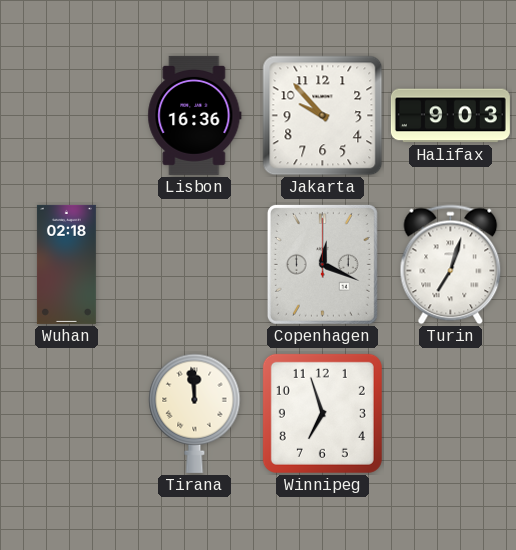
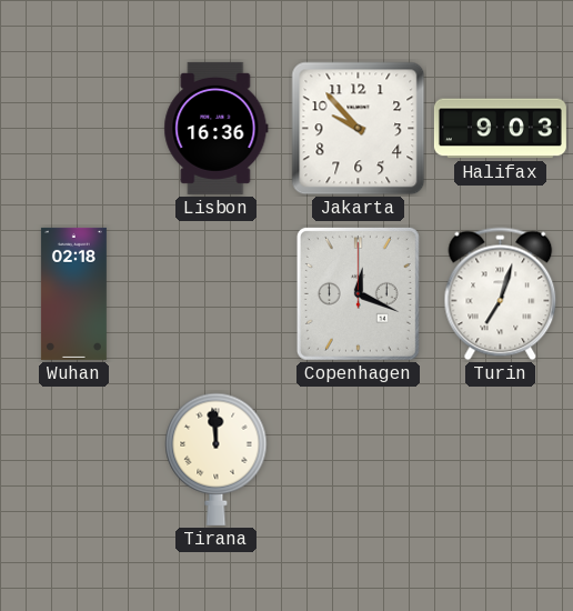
Winnipeg: 6:57 -> none
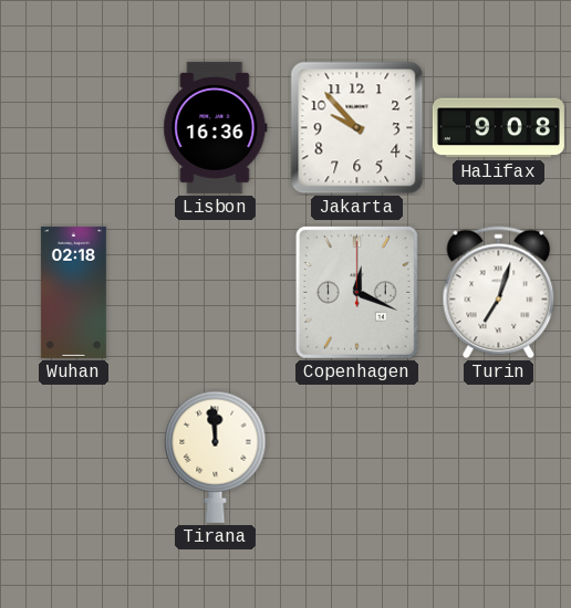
Halifax: 9:03 -> 9:08
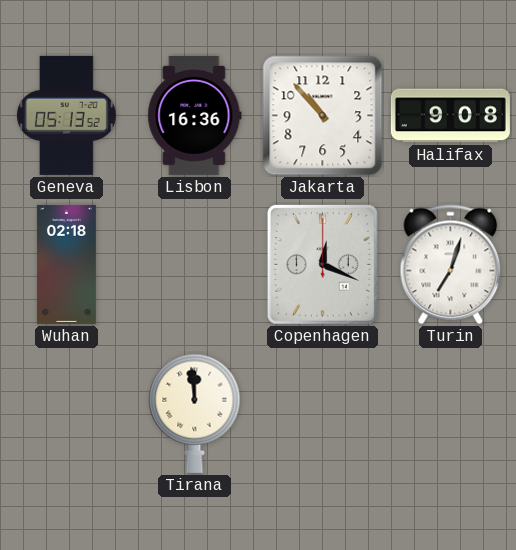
Geneva: none -> 05:13
Jakarta: 9:53 -> 10:53
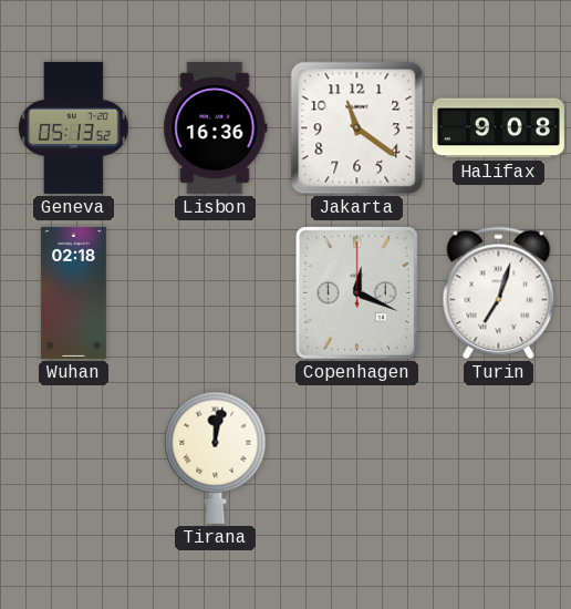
Jakarta: 10:53 -> 11:21
Tirana: 11:59 -> 12:02
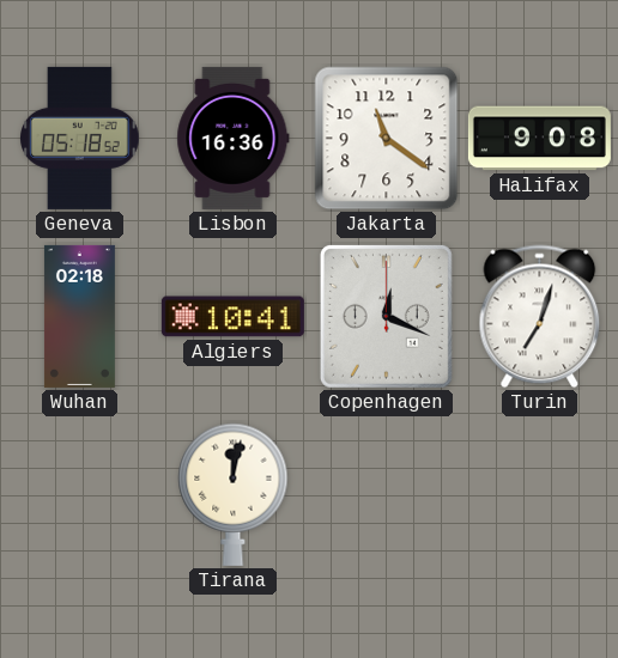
Geneva: 05:13 -> 05:18
Algiers: none -> 10:41
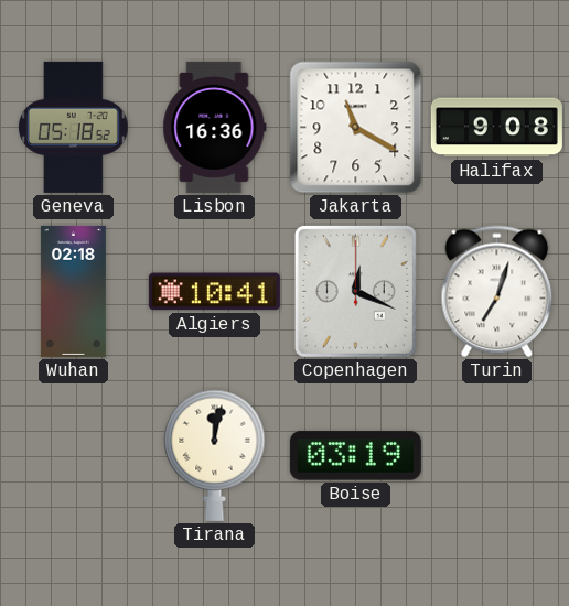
Jakarta: 11:21 -> 11:20
Boise: none -> 03:19
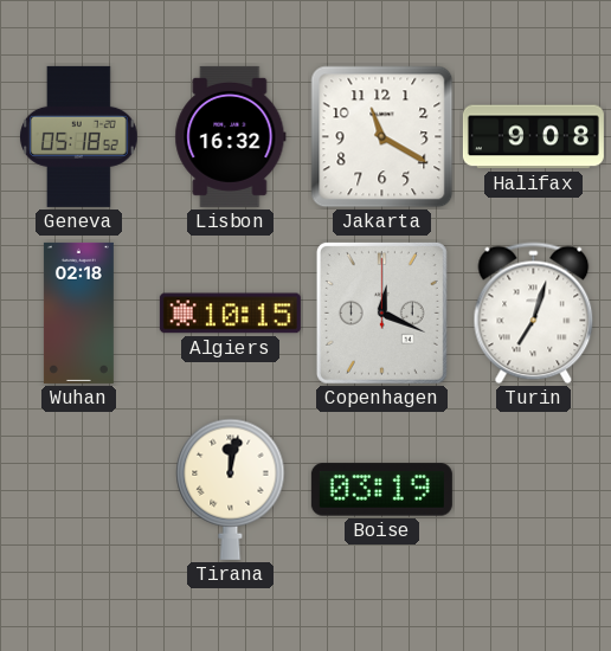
Lisbon: 16:36 -> 16:32
Algiers: 10:41 -> 10:15
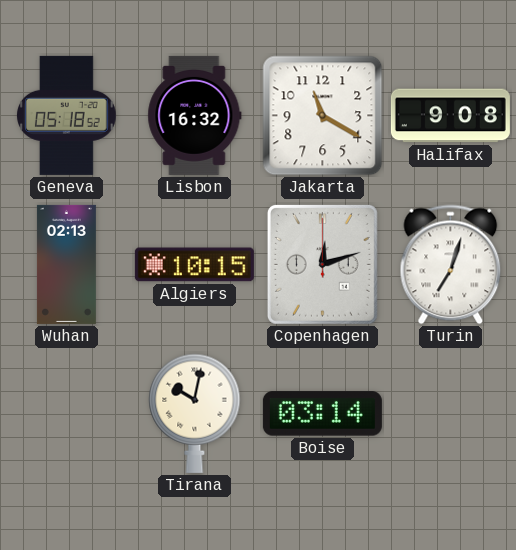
Wuhan: 02:18 -> 02:13
Copenhagen: 12:19 -> 12:12
Tirana: 12:02 -> 10:02
Boise: 03:19 -> 03:14
